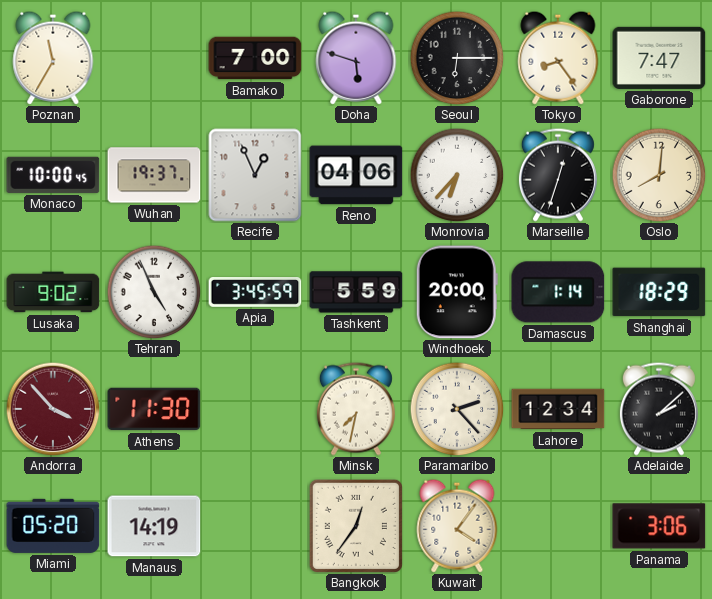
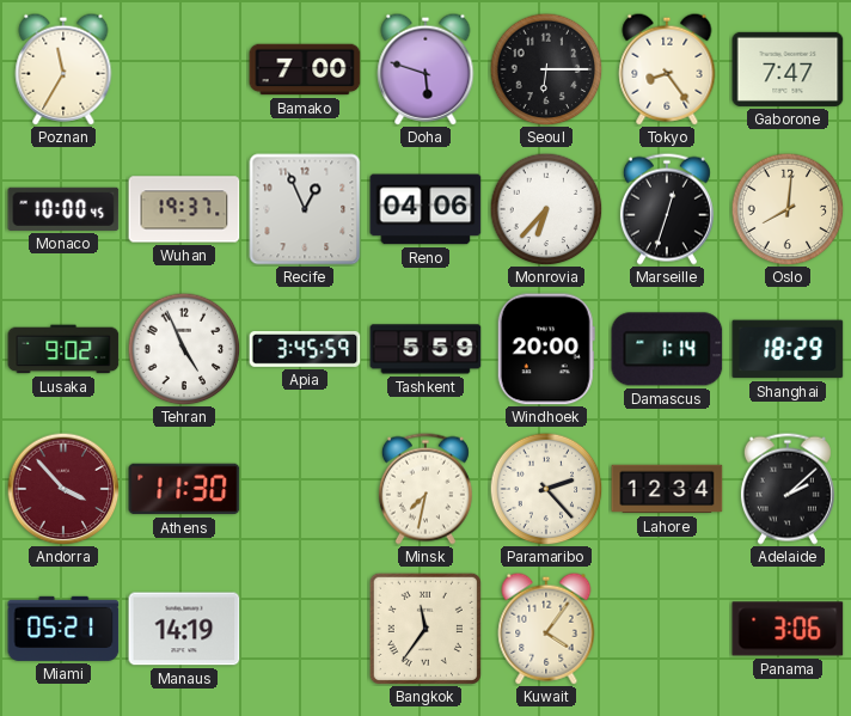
Miami: 05:20 -> 05:21
Bangkok: 12:36 -> 11:36
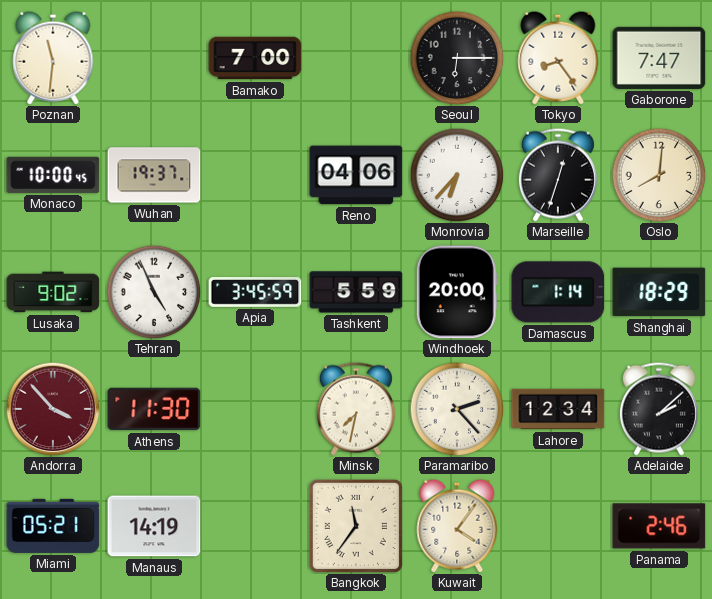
Poznan: 11:35 -> 11:31
Doha: 5:48 -> none
Recife: 12:56 -> none
Panama: 3:06 -> 2:46
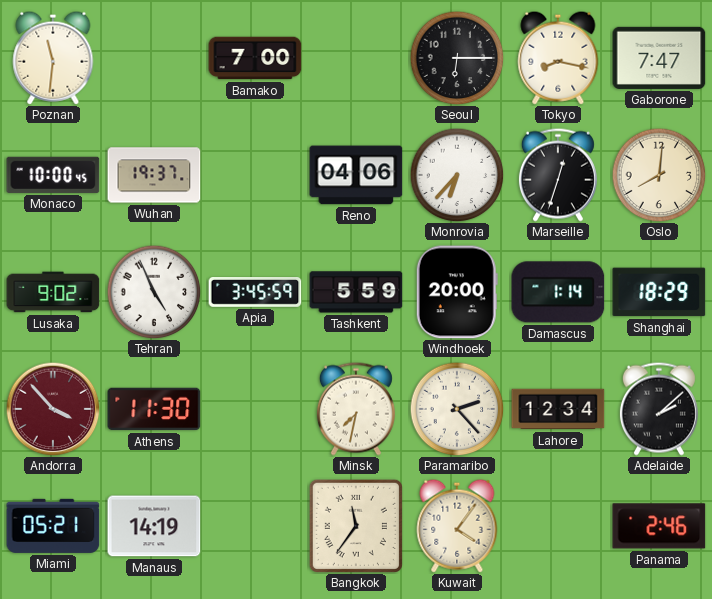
Tokyo: 8:24 -> 8:17
